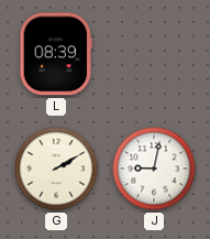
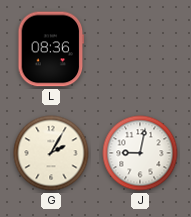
L: 08:39 -> 08:36
G: 2:10 -> 2:05
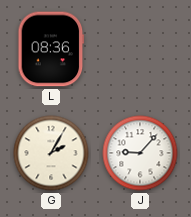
J: 9:02 -> 9:07
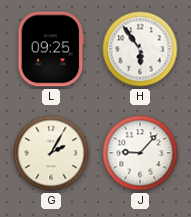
L: 08:36 -> 09:25
H: none -> 5:54
